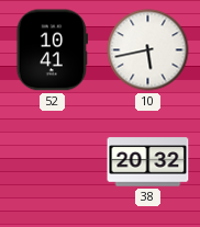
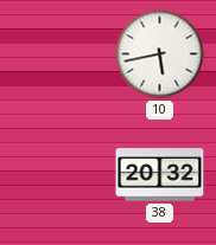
52: 10:41 -> none
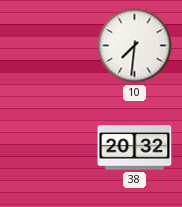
10: 5:43 -> 7:31
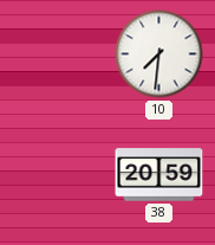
38: 20:32 -> 20:59
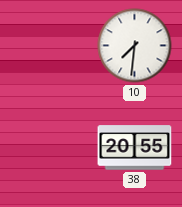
38: 20:59 -> 20:55
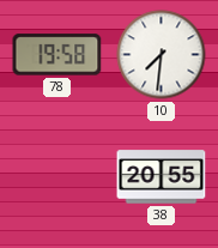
78: none -> 19:58
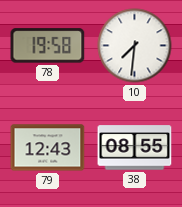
79: none -> 12:43
38: 20:55 -> 08:55
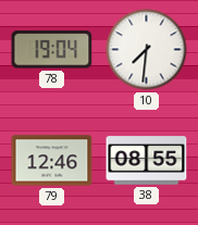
78: 19:58 -> 19:04
79: 12:43 -> 12:46
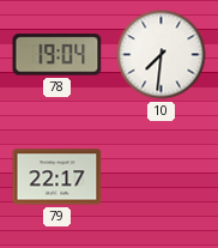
79: 12:46 -> 22:17
38: 08:55 -> none
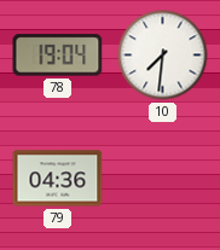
79: 22:17 -> 04:36
